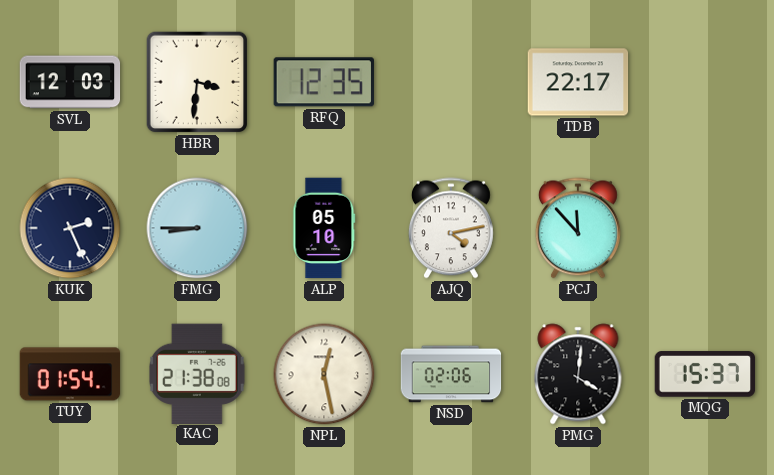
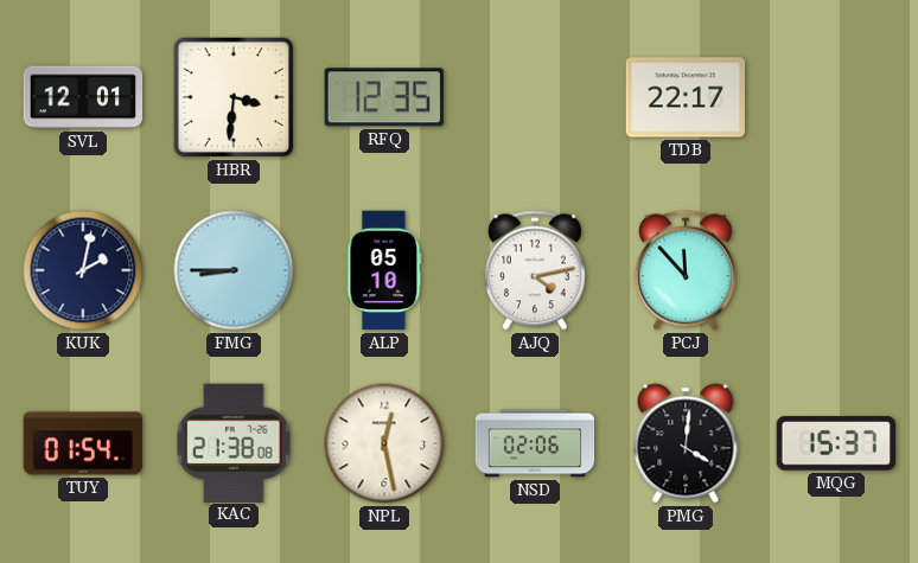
SVL: 12:03 -> 12:01
KUK: 2:26 -> 2:02
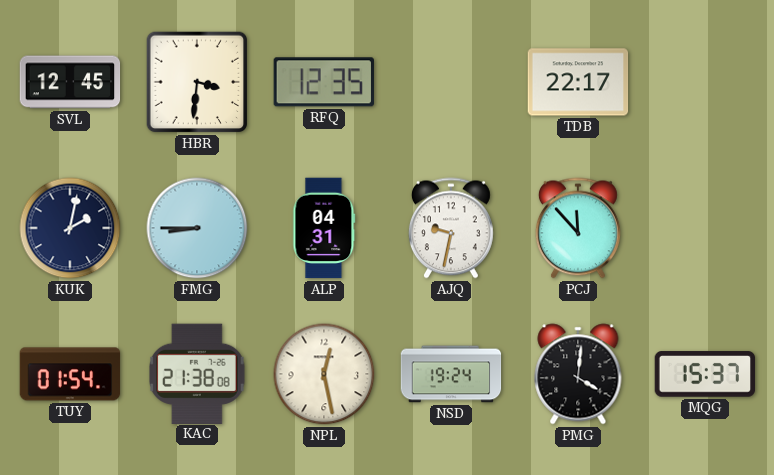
SVL: 12:01 -> 12:45
ALP: 05:10 -> 04:31
AJQ: 4:13 -> 9:32
NSD: 02:06 -> 19:24
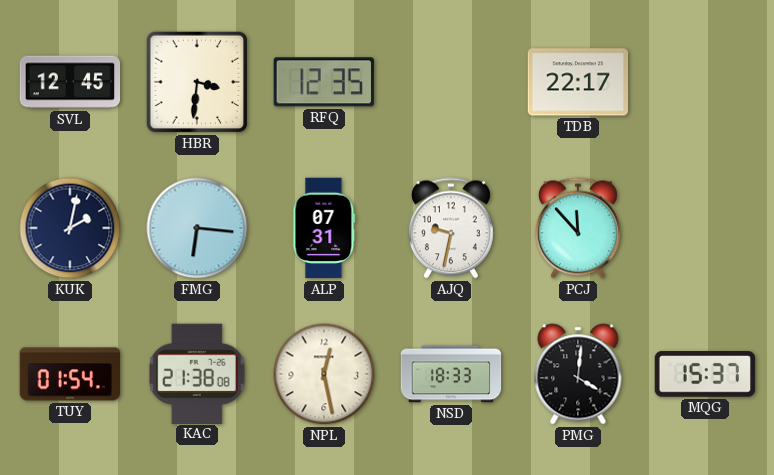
FMG: 8:45 -> 6:16
ALP: 04:31 -> 07:31
NSD: 19:24 -> 18:33
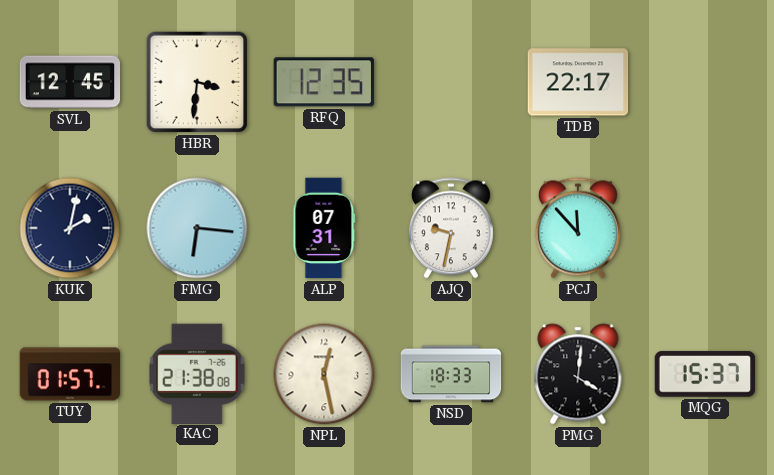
TUY: 01:54 -> 01:57
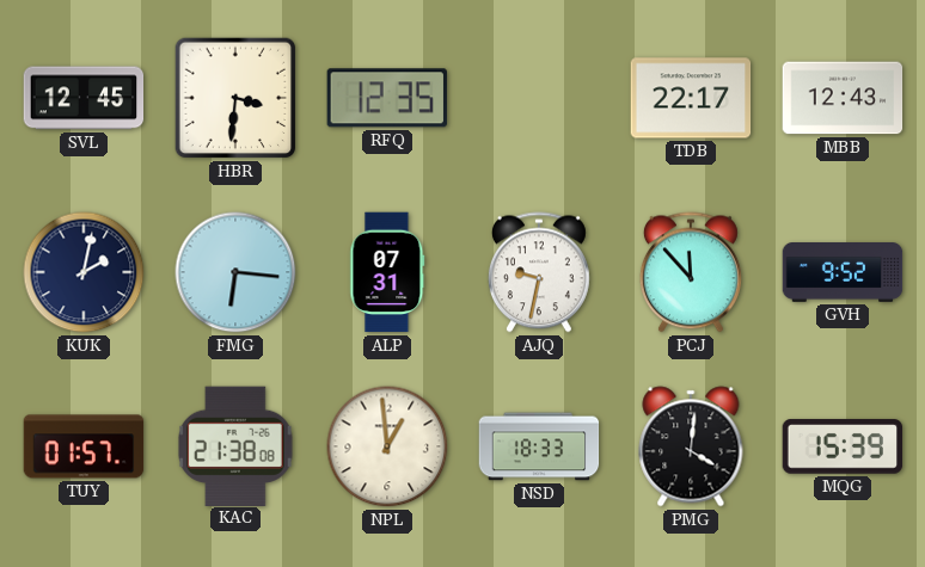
MBB: none -> 12:43
GVH: none -> 9:52
NPL: 12:28 -> 12:59
MQG: 15:37 -> 15:39
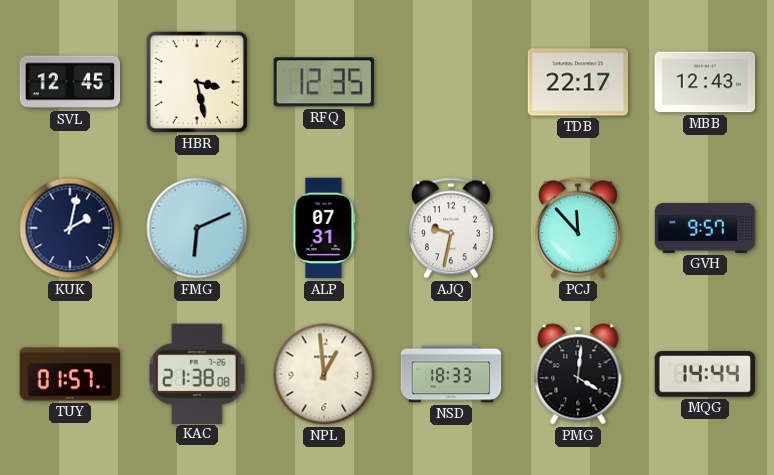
HBR: 3:31 -> 3:28
FMG: 6:16 -> 6:11
GVH: 9:52 -> 9:57
MQG: 15:39 -> 14:44
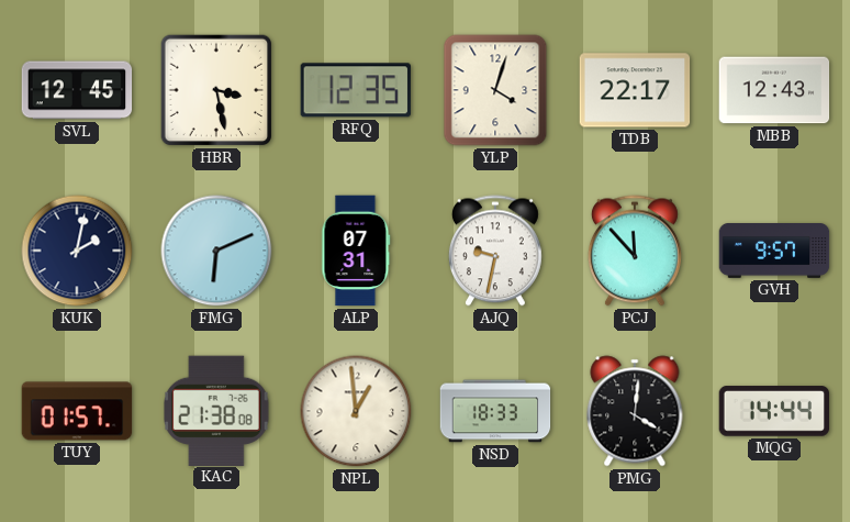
YLP: none -> 4:03
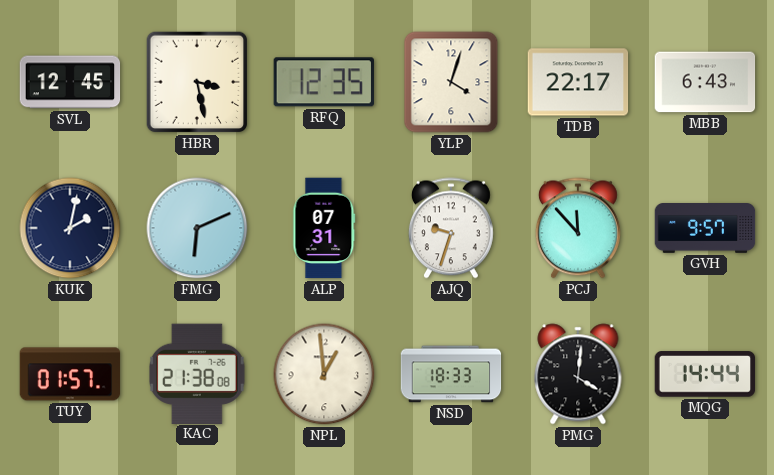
MBB: 12:43 -> 6:43
AJQ: 9:32 -> 9:33
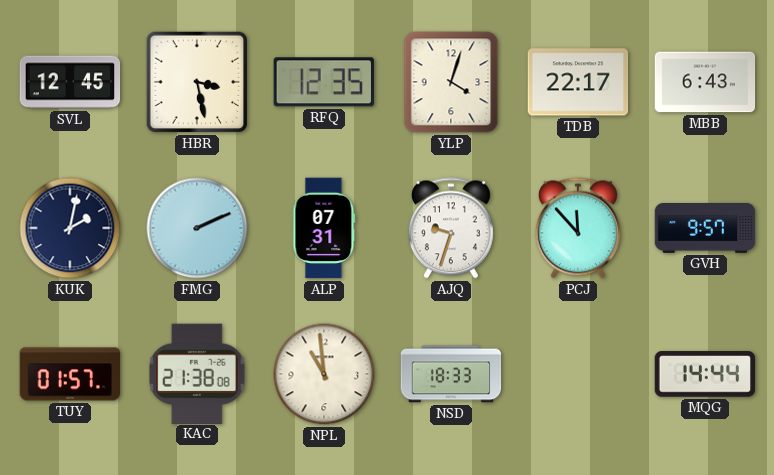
FMG: 6:11 -> 2:11
NPL: 12:59 -> 10:59
PMG: 4:01 -> none
